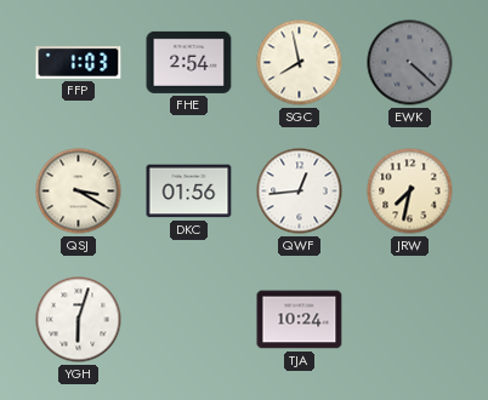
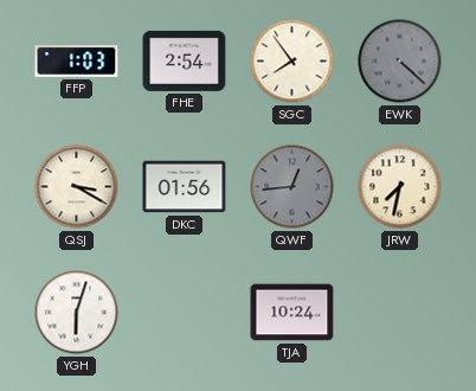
SGC: 7:58 -> 7:54
QWF dial: white -> grey
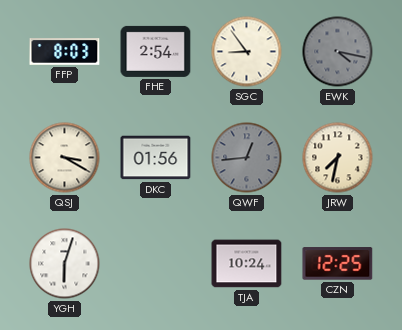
FFP: 1:03 -> 8:03
SGC: 7:54 -> 8:54
EWK: 4:22 -> 4:17
CZN: none -> 12:25
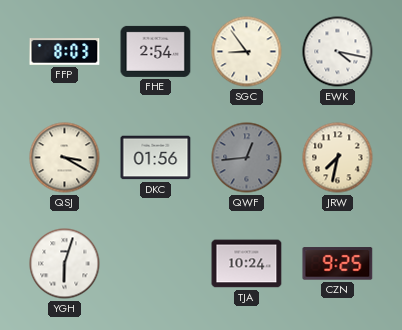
EWK dial: grey -> white
CZN: 12:25 -> 9:25
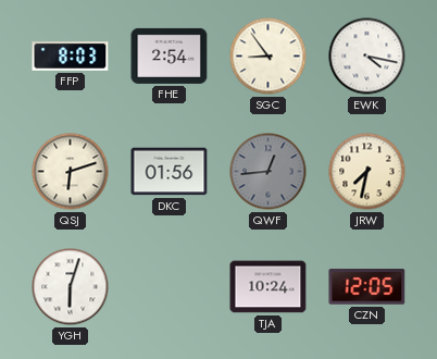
QSJ: 3:20 -> 6:12
CZN: 9:25 -> 12:05
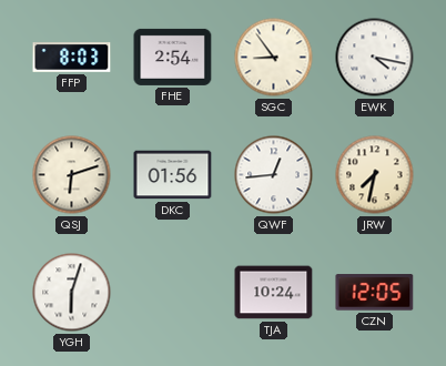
QWF dial: grey -> white
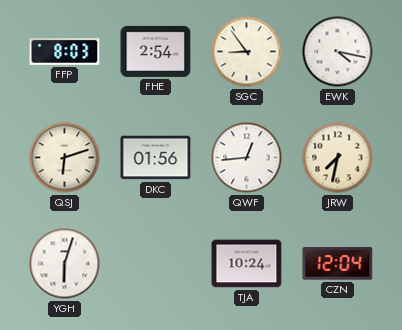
CZN: 12:05 -> 12:04
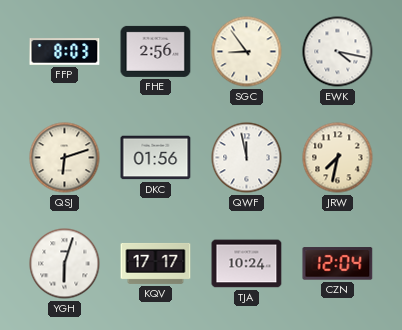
FHE: 2:54 -> 2:56
QWF: 12:44 -> 11:58
KQV: none -> 17:17
